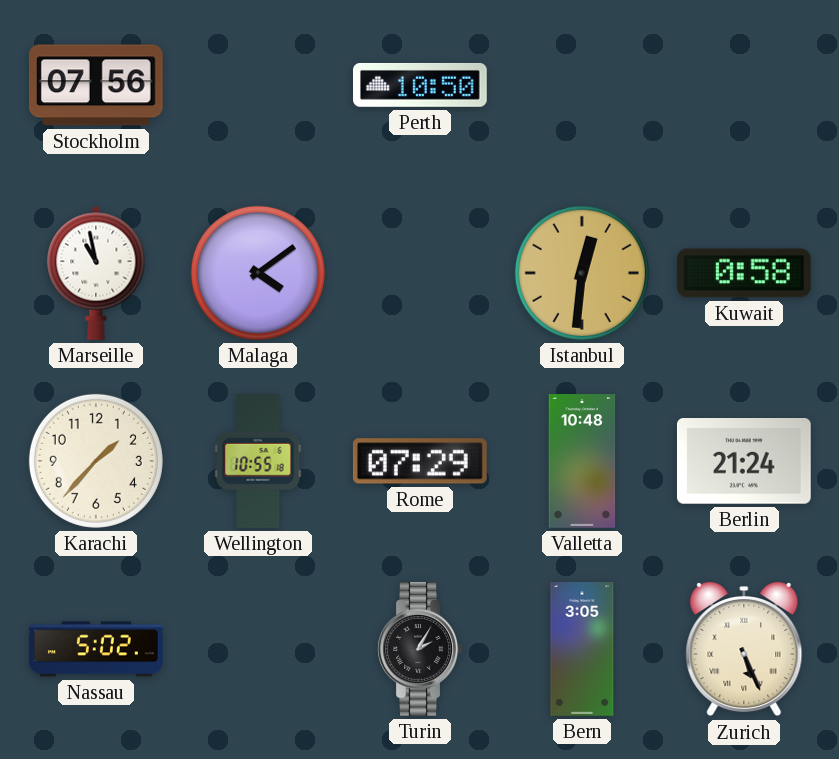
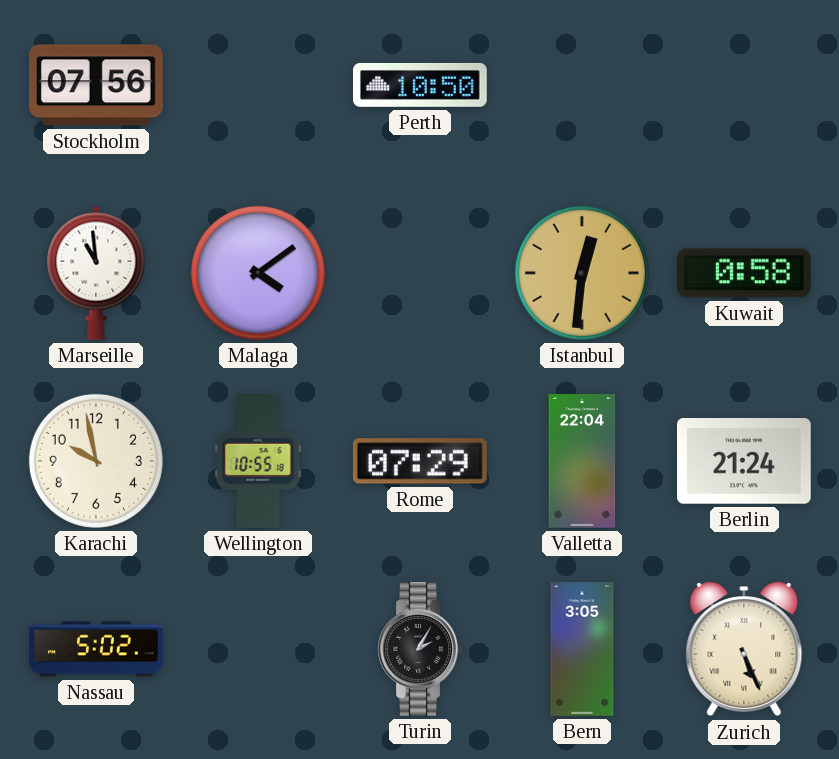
Marseille: 10:58 -> 10:59
Karachi: 1:37 -> 9:58
Valletta: 10:48 -> 22:04
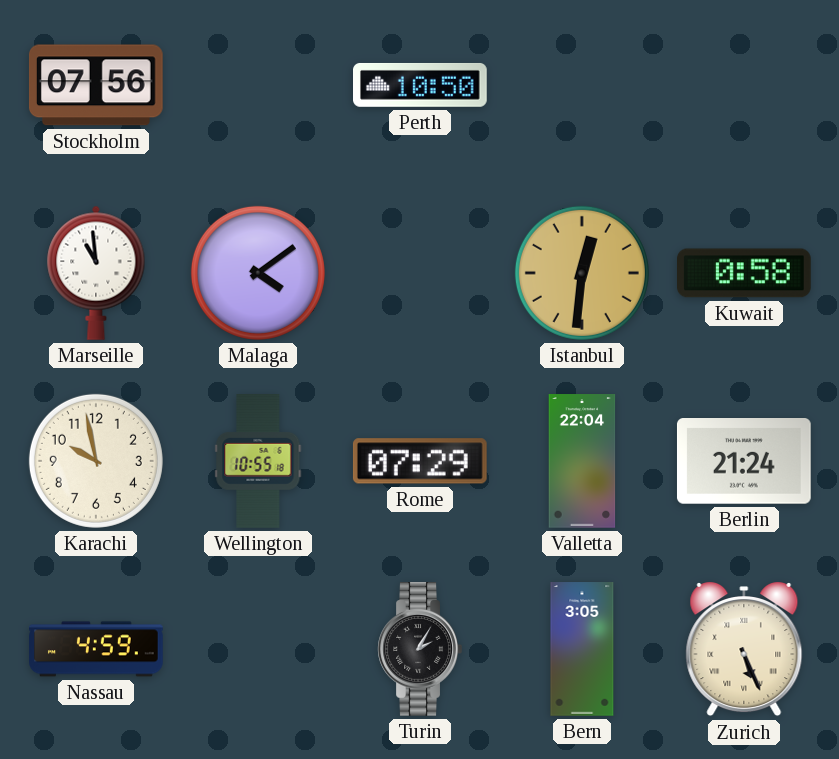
Nassau: 5:02 -> 4:59
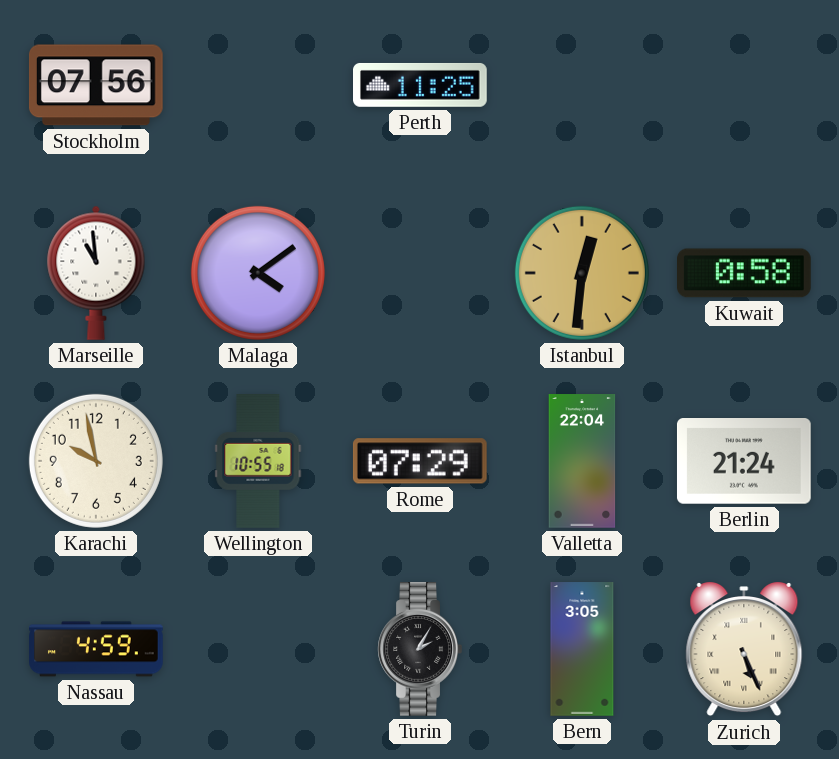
Perth: 10:50 -> 11:25
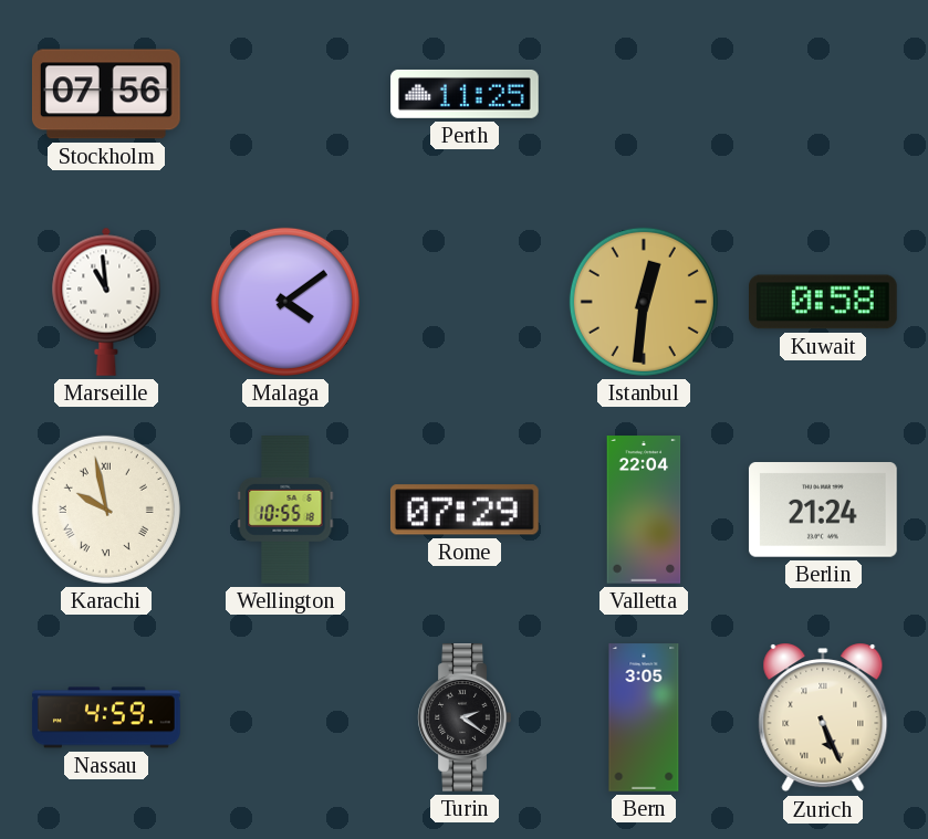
Karachi numerals: Arabic -> Roman
Turin: 2:05 -> 2:21
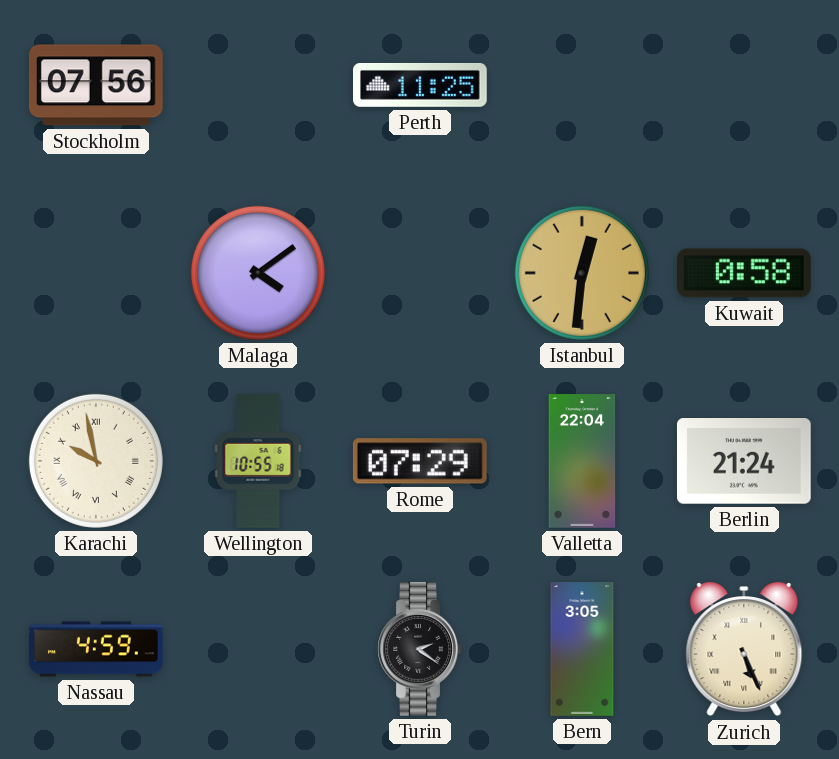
Marseille: 10:59 -> none
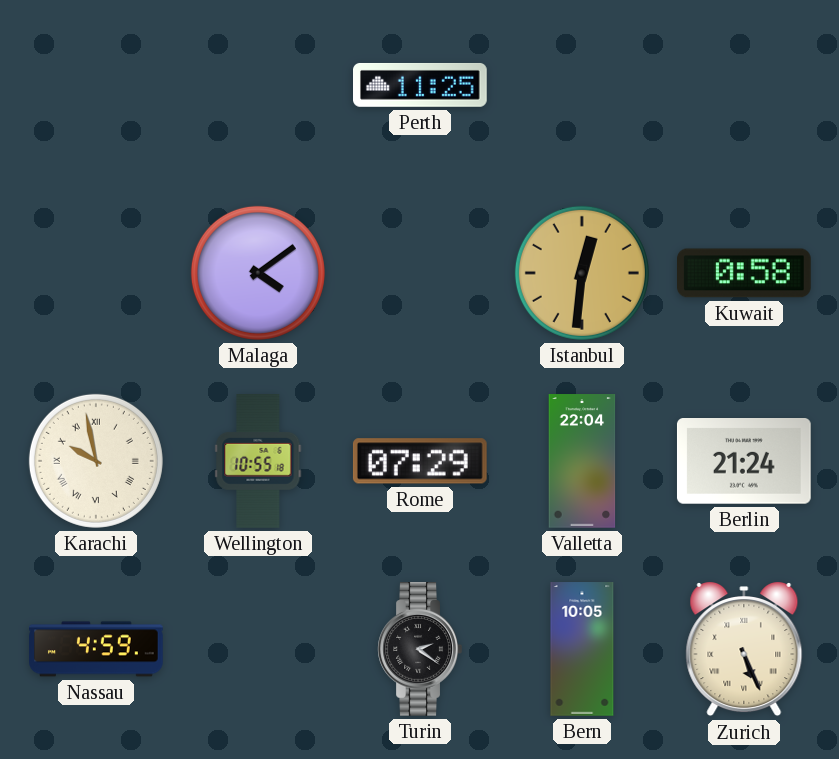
Stockholm: 07:56 -> none
Bern: 3:05 -> 10:05
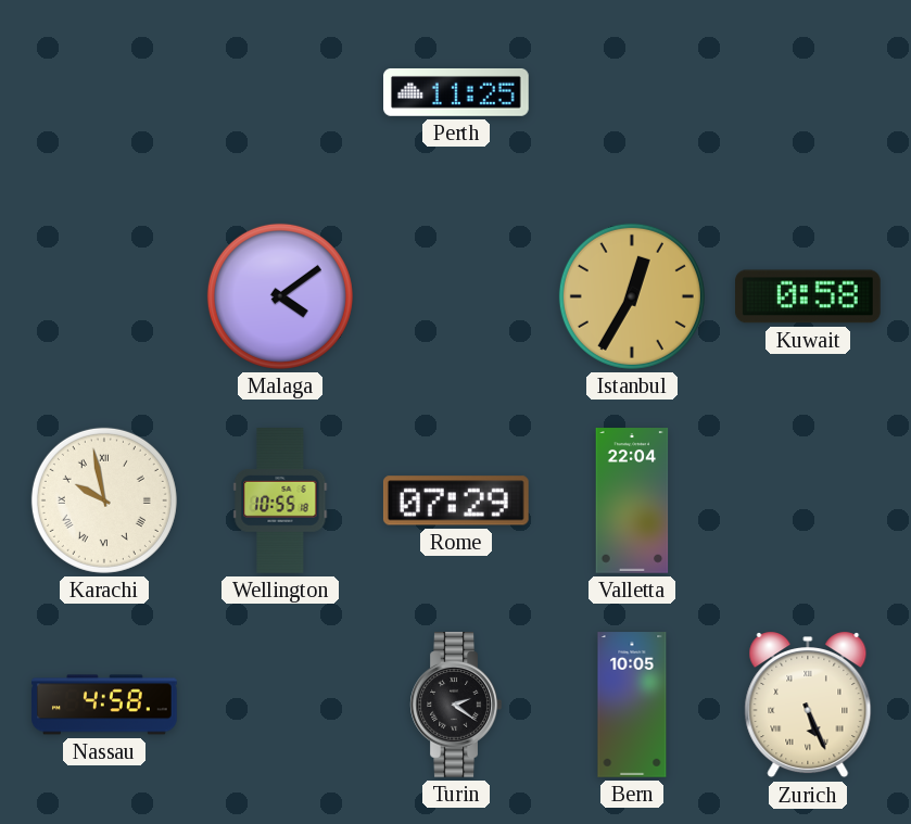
Istanbul: 12:31 -> 12:35
Berlin: 21:24 -> none
Nassau: 4:59 -> 4:58
